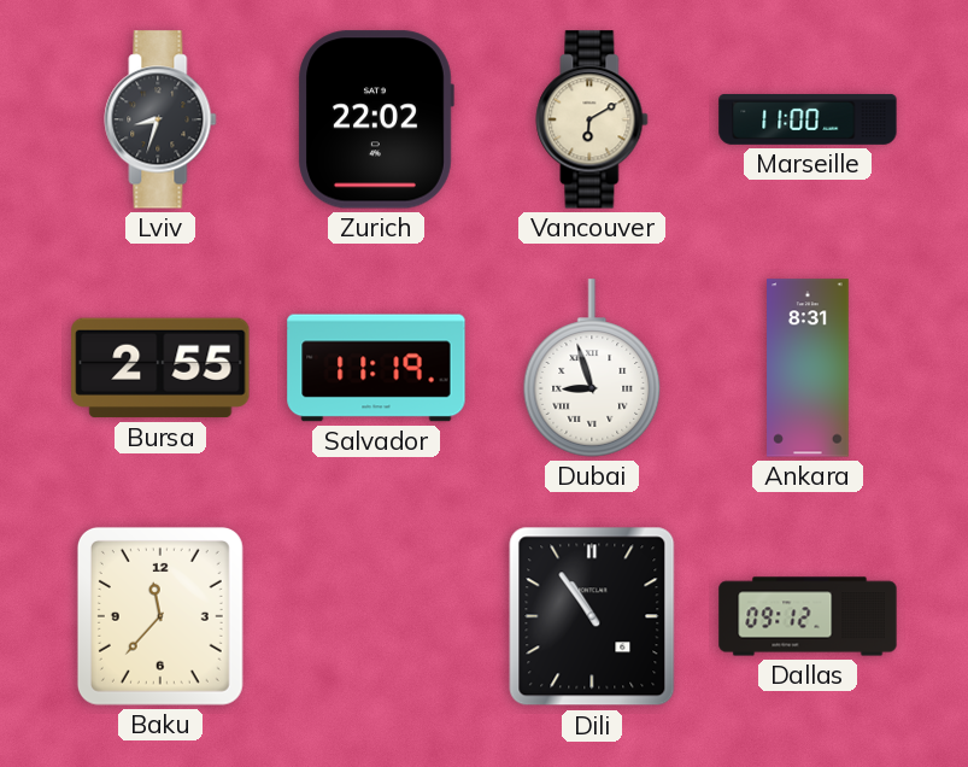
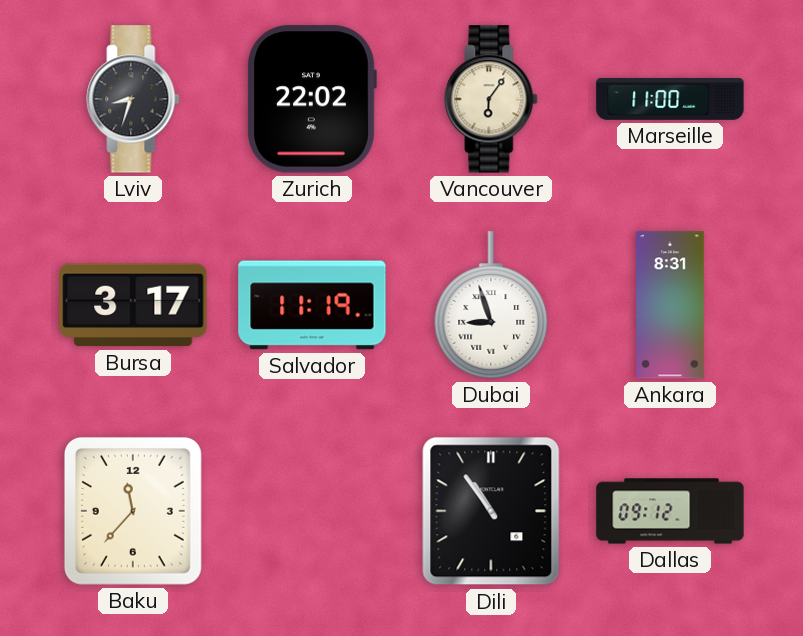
Vancouver: 6:10 -> 6:06
Bursa: 2:55 -> 3:17
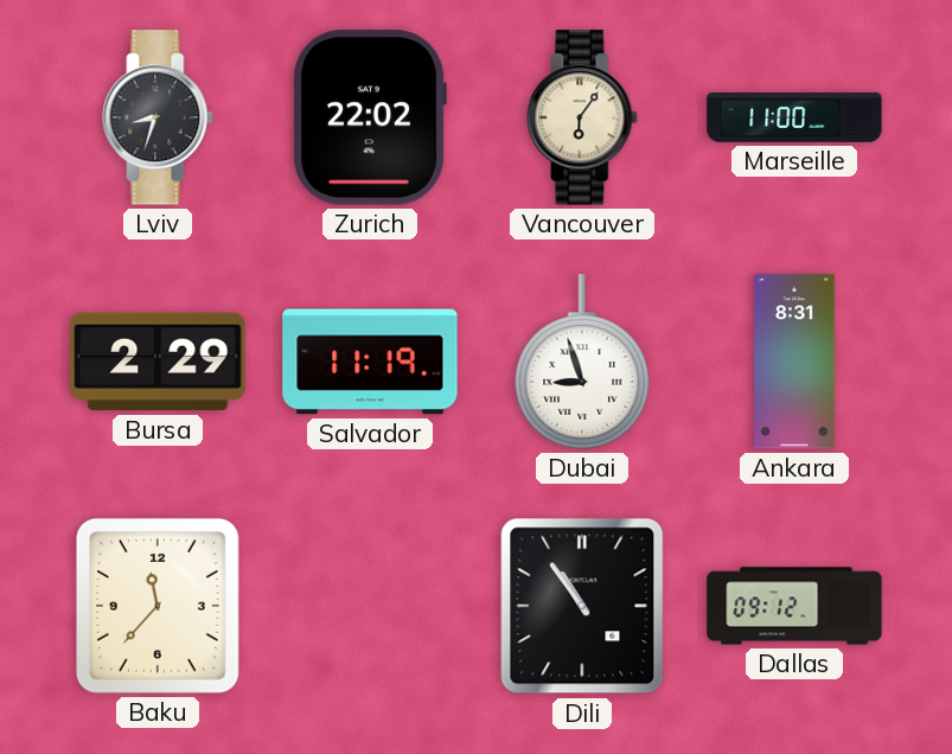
Bursa: 3:17 -> 2:29
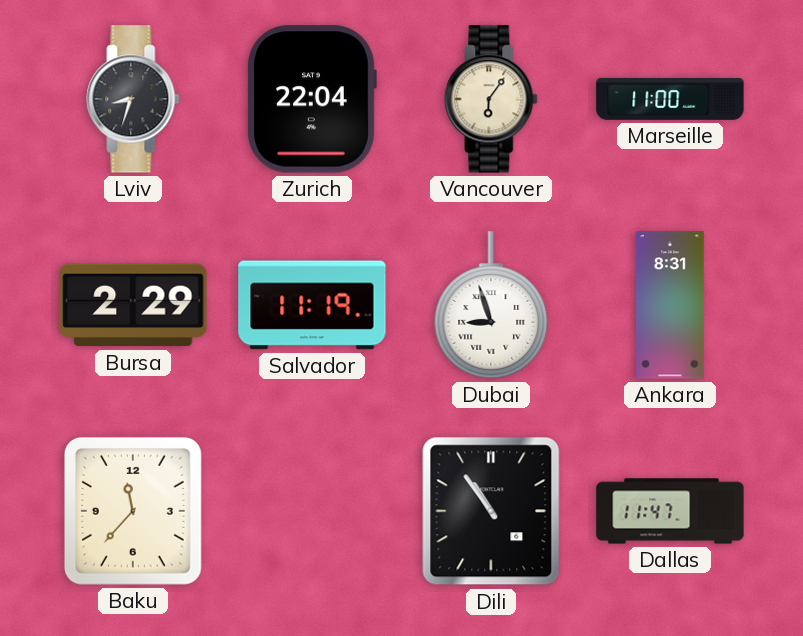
Zurich: 22:02 -> 22:04
Dallas: 09:12 -> 11:47
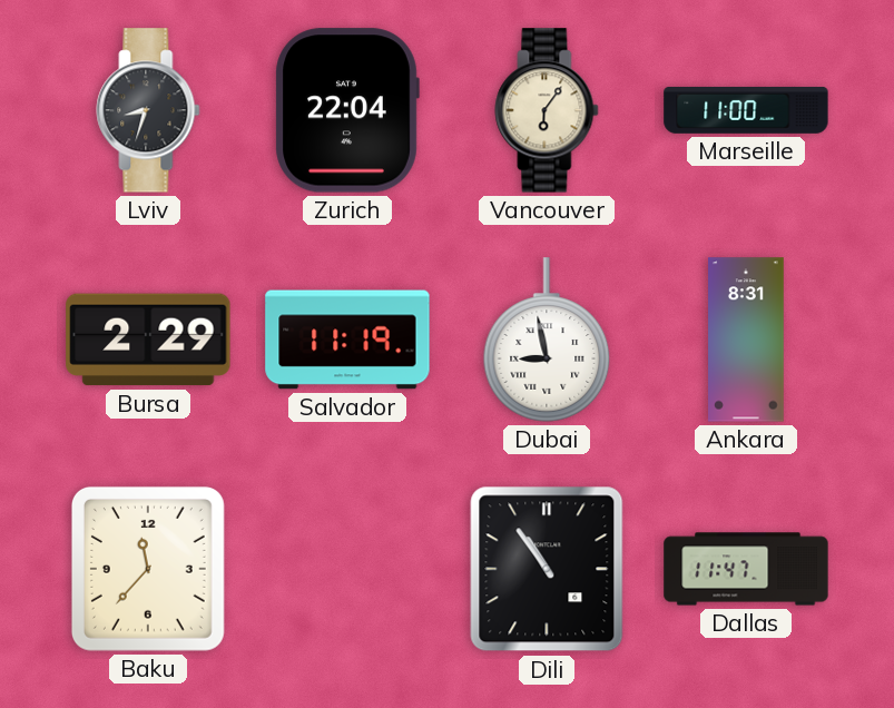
Dubai: 8:57 -> 8:58
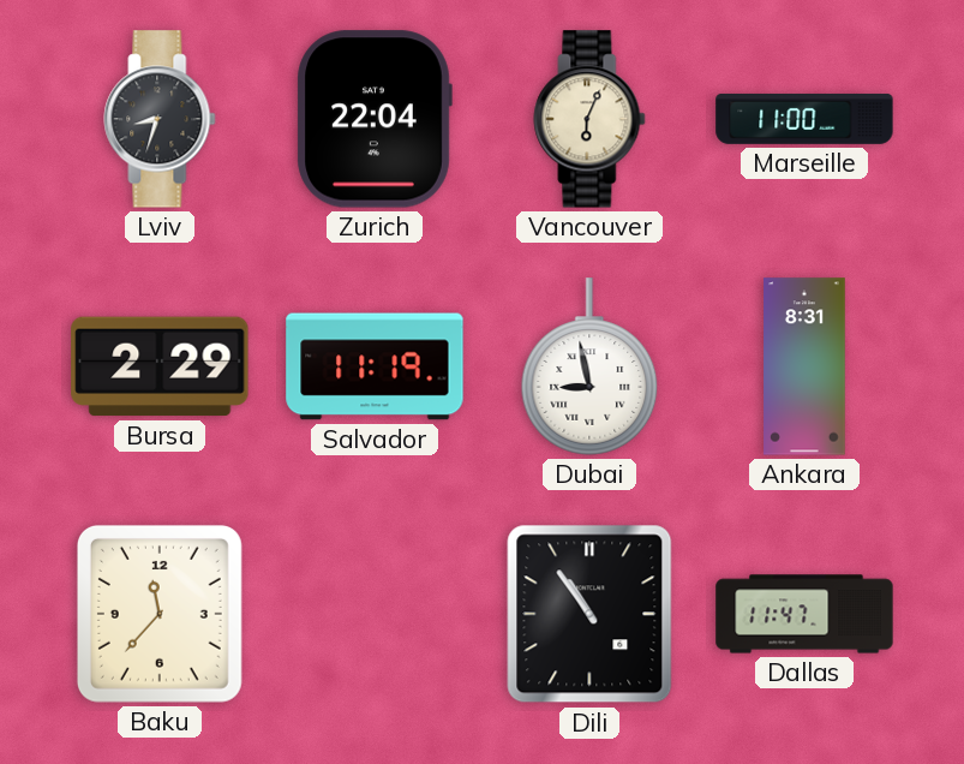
Vancouver: 6:06 -> 6:04
